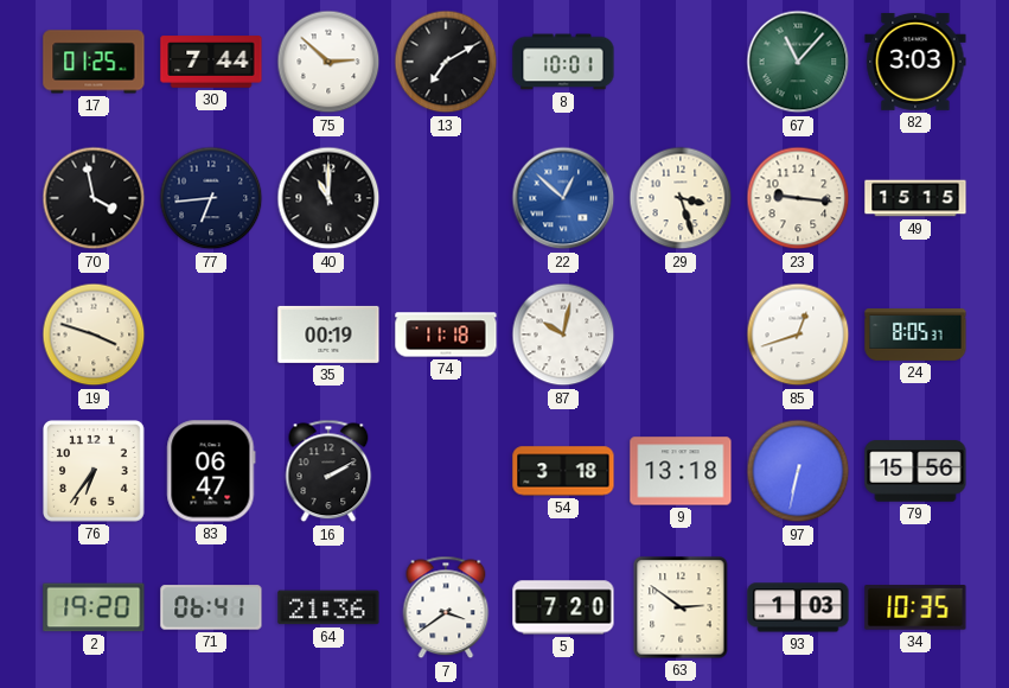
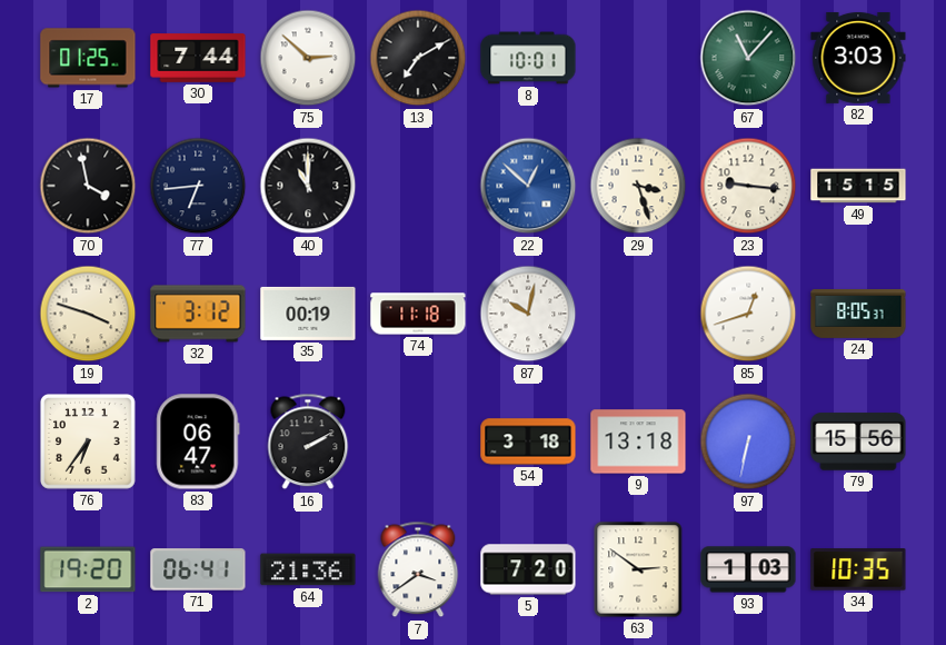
32: none -> 3:12
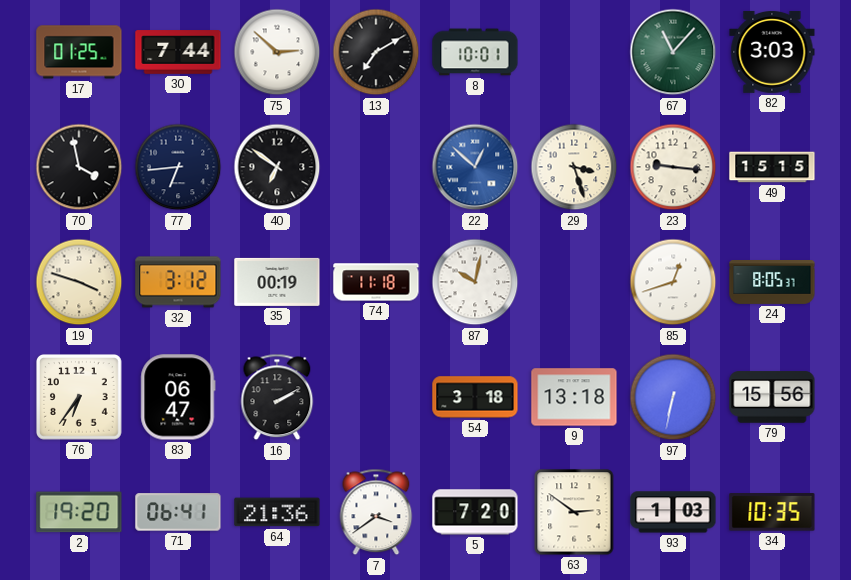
40: 11:00 -> 6:51
